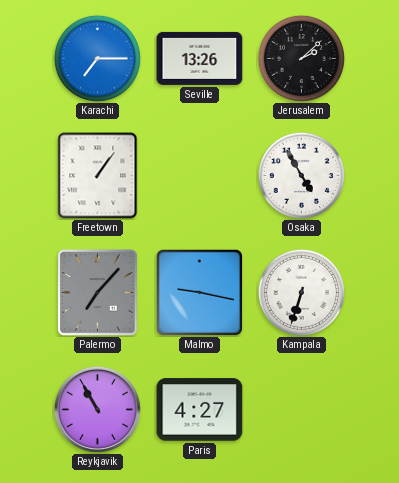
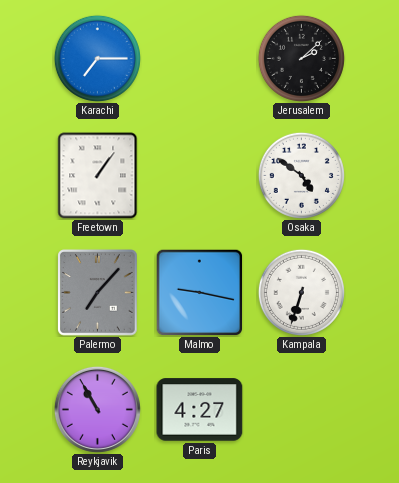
Seville: 13:26 -> none
Osaka: 4:55 -> 4:51
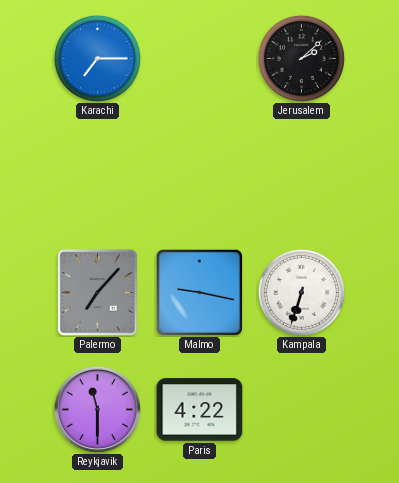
Freetown: 1:06 -> none
Osaka: 4:51 -> none
Reykjavik: 10:55 -> 11:30
Paris: 4:27 -> 4:22
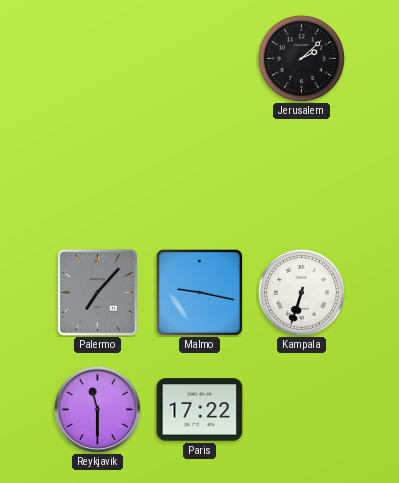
Karachi: 7:15 -> none
Paris: 4:22 -> 17:22
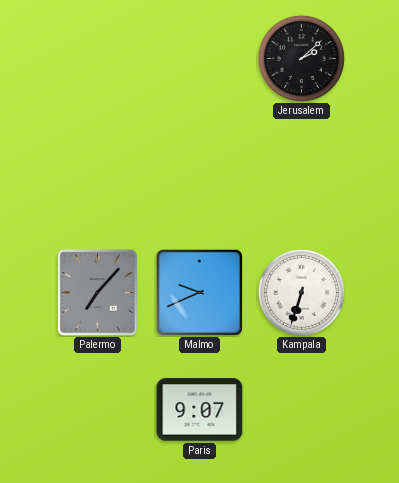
Malmo: 9:17 -> 9:41
Reykjavik: 11:30 -> none
Paris: 17:22 -> 9:07
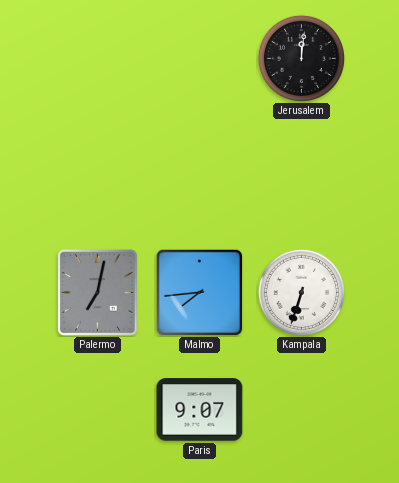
Jerusalem: 2:08 -> 12:01
Palermo: 7:07 -> 7:02
Malmo: 9:41 -> 7:44
